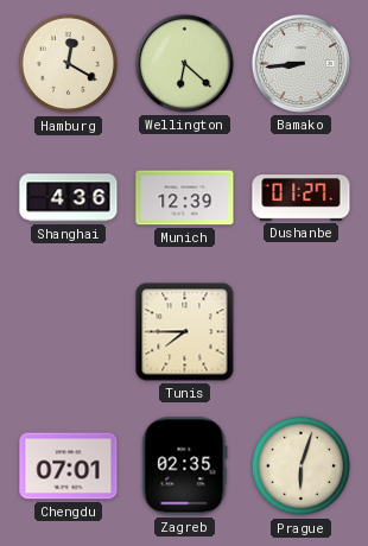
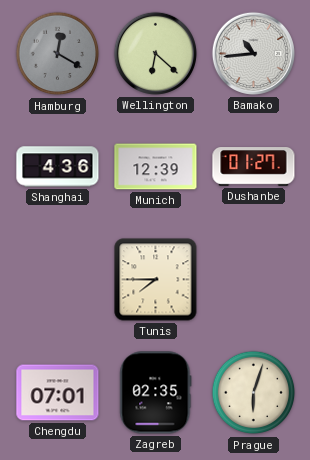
Hamburg dial: cream -> grey
Bamako: 8:44 -> 10:44
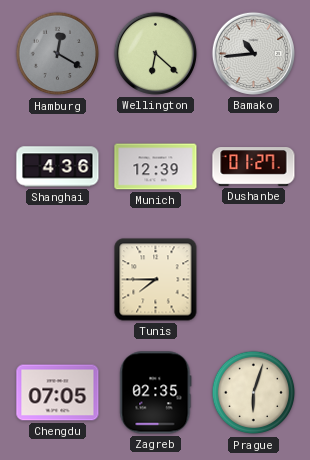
Chengdu: 07:01 -> 07:05
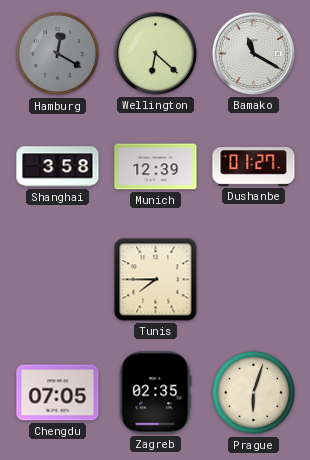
Bamako: 10:44 -> 11:20
Shanghai: 4:36 -> 3:58
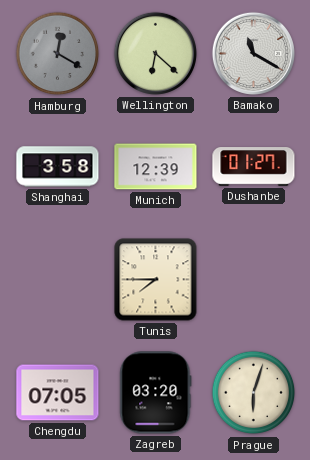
Zagreb: 02:35 -> 03:20
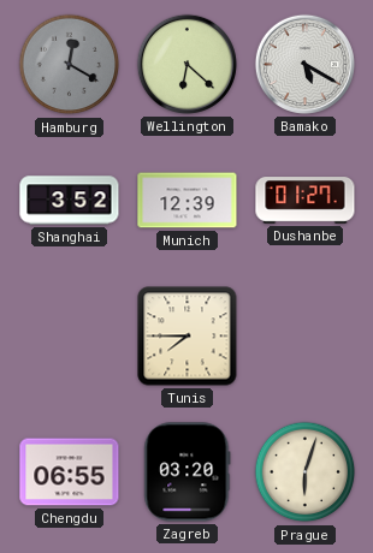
Bamako: 11:20 -> 5:20
Shanghai: 3:58 -> 3:52
Chengdu: 07:05 -> 06:55
